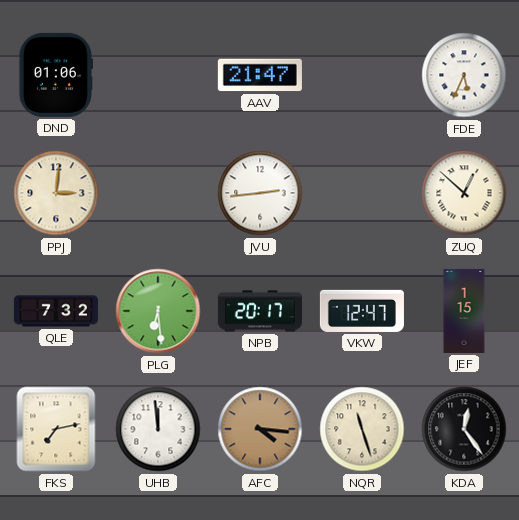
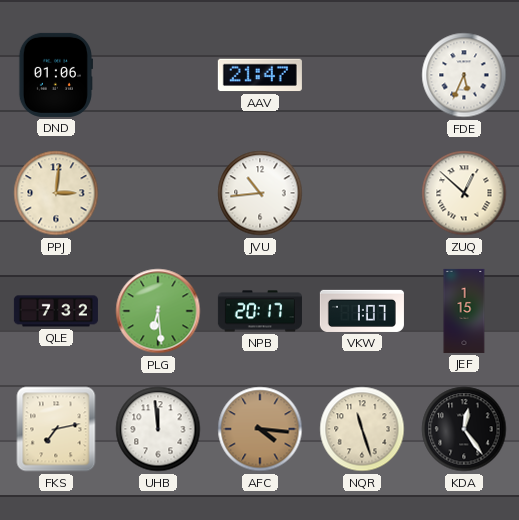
JVU: 2:44 -> 10:44
VKW: 12:47 -> 1:07
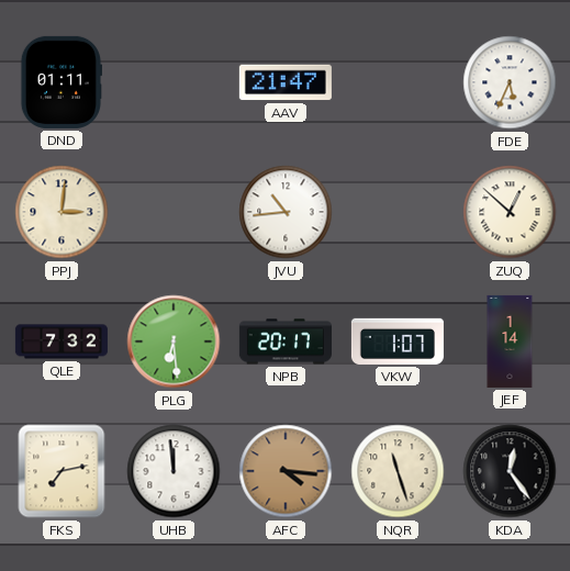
DND: 01:06 -> 01:11
JEF: 1:15 -> 1:14
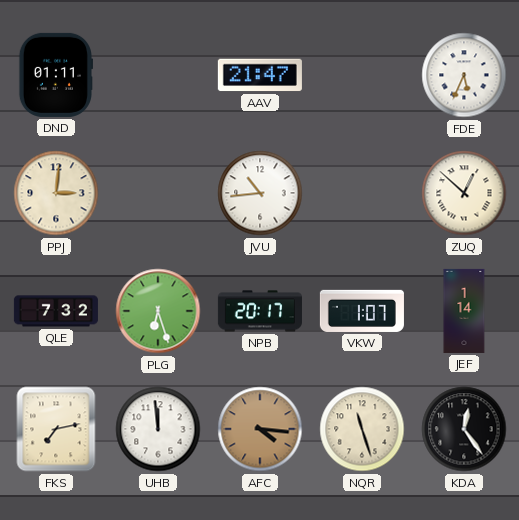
PLG: 6:29 -> 6:27
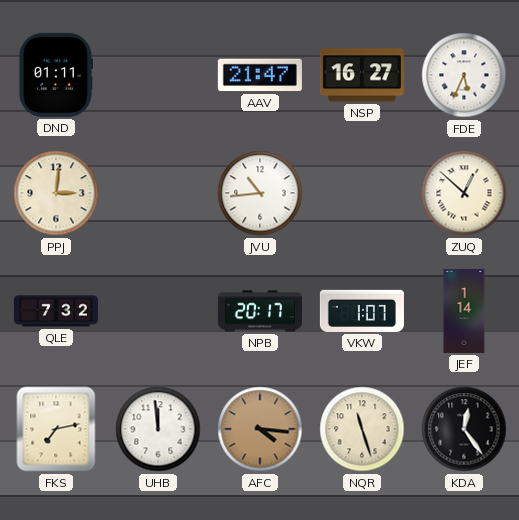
NSP: none -> 16:27
PLG: 6:27 -> none
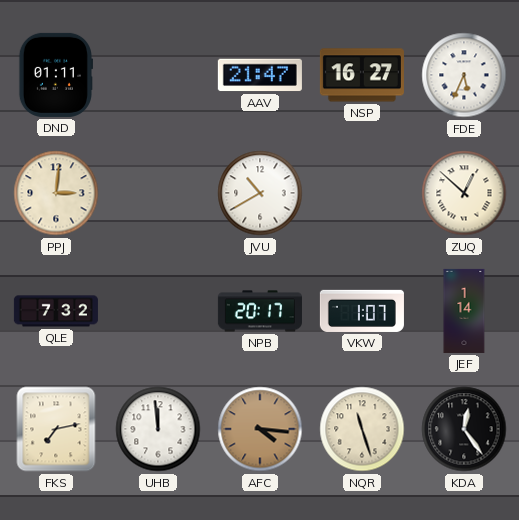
JVU: 10:44 -> 10:40
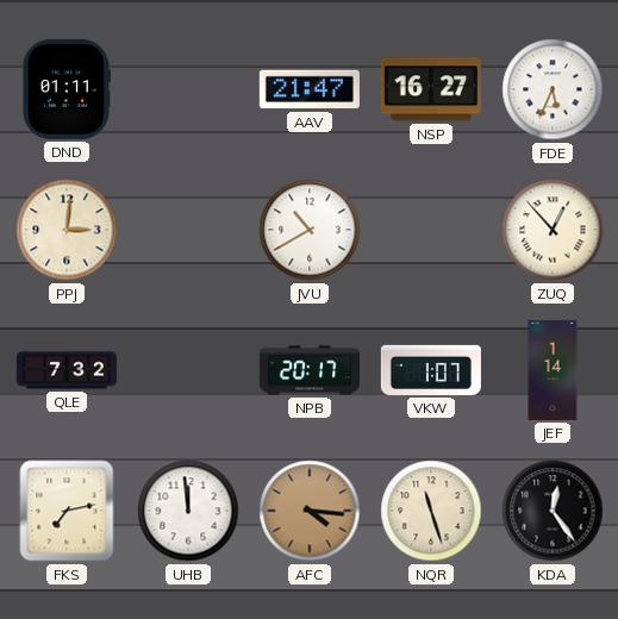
ZUQ: 12:52 -> 12:53
